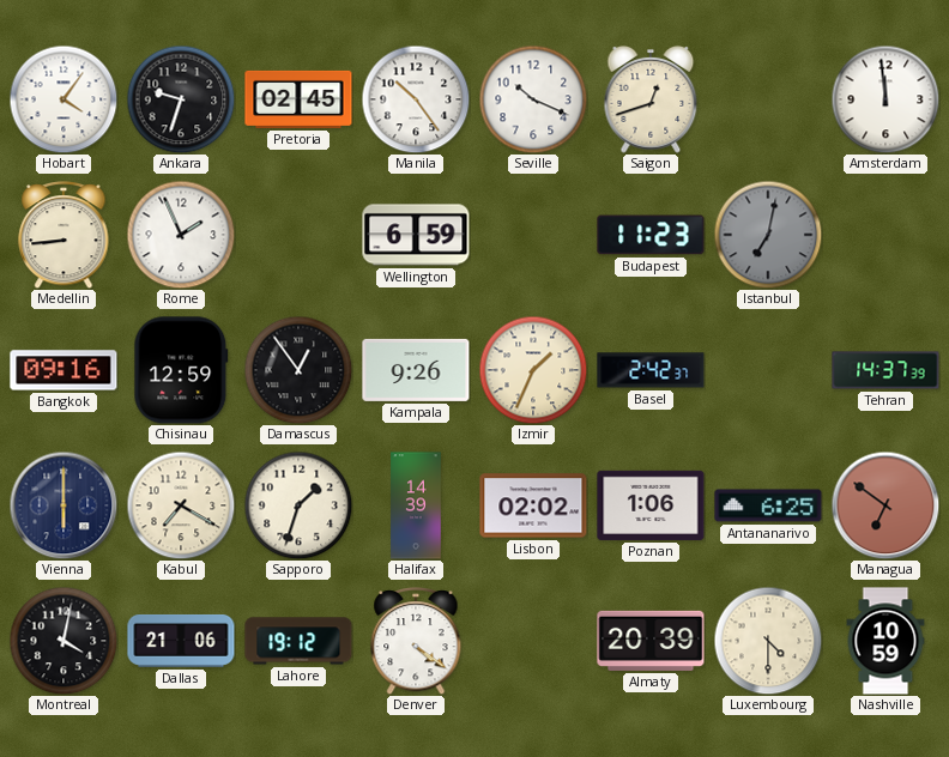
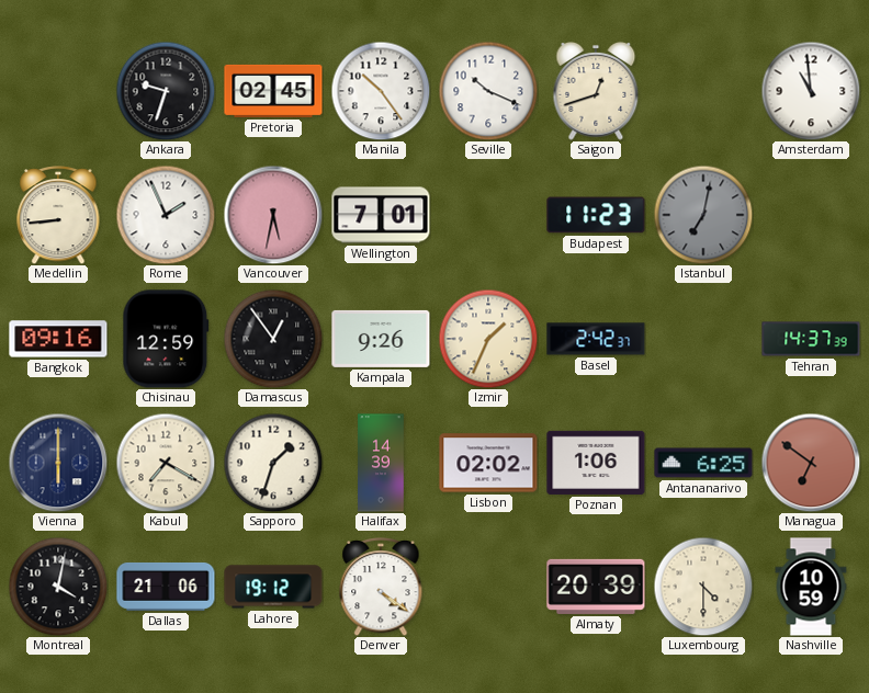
Hobart: 4:06 -> none
Amsterdam: 11:59 -> 10:59
Vancouver: none -> 5:32
Wellington: 6:59 -> 7:01
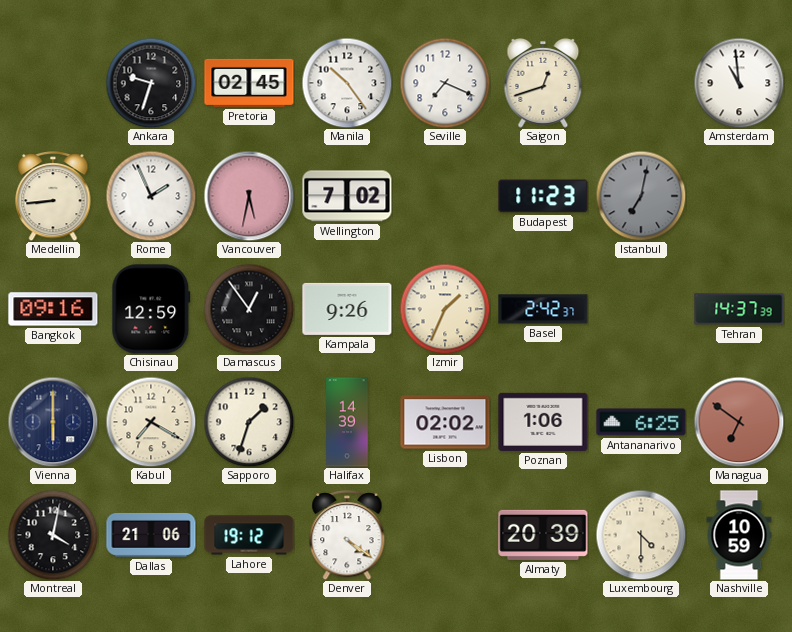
Seville: 10:19 -> 7:19
Wellington: 7:01 -> 7:02
